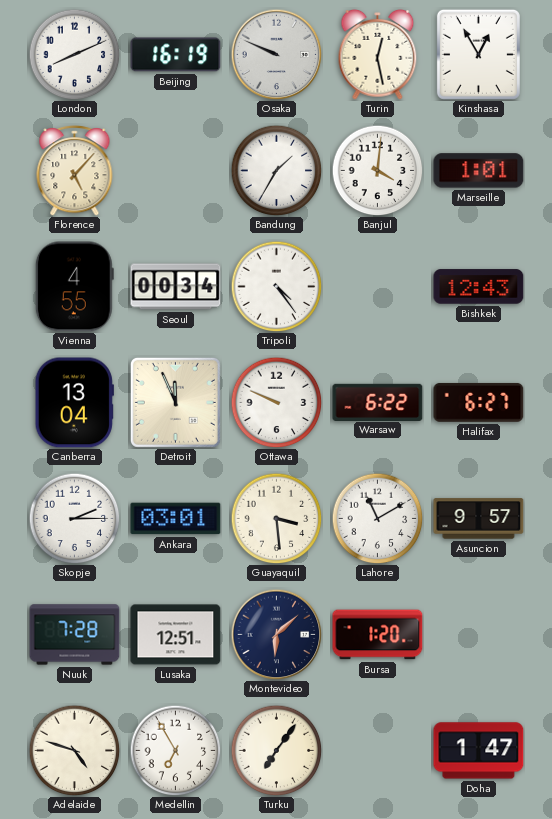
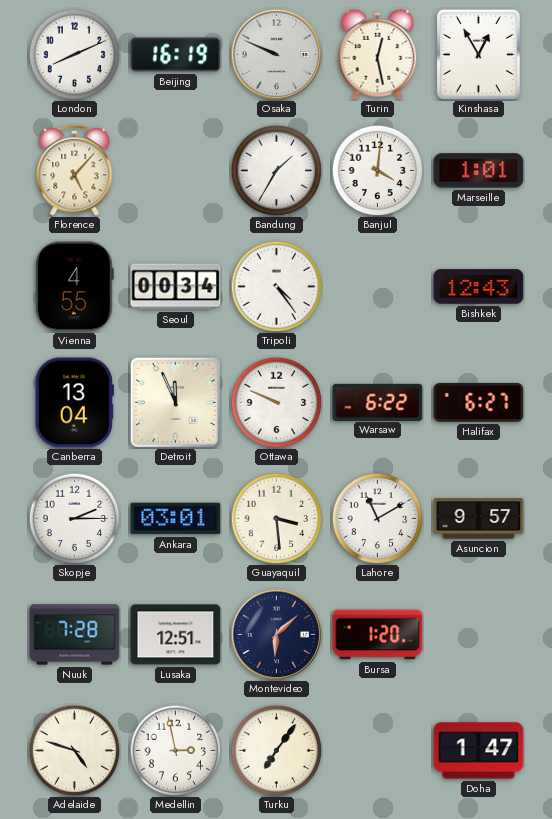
Medellin: 6:55 -> 2:58
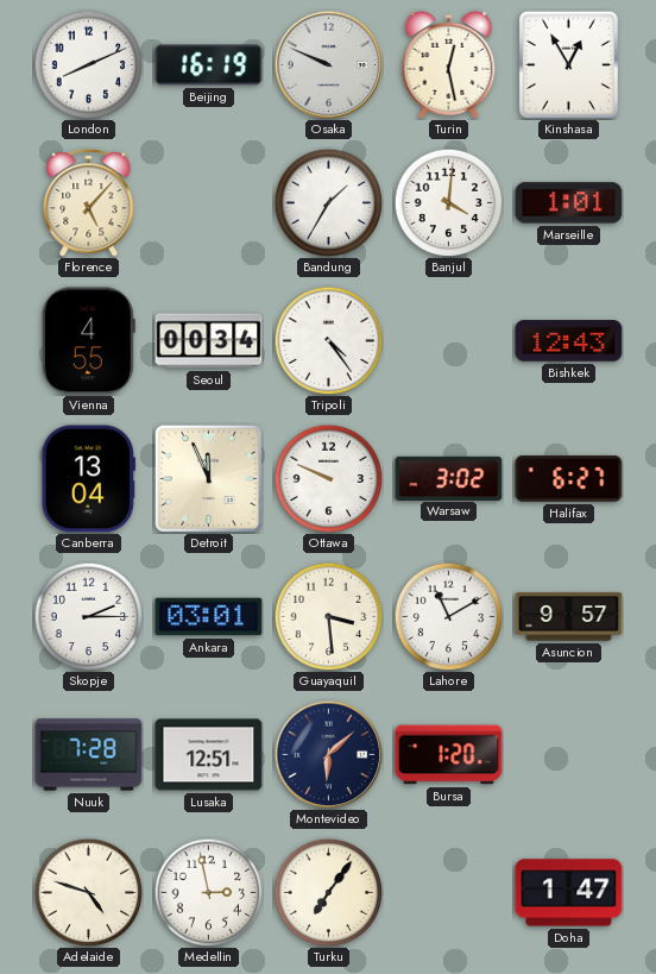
Warsaw: 6:22 -> 3:02
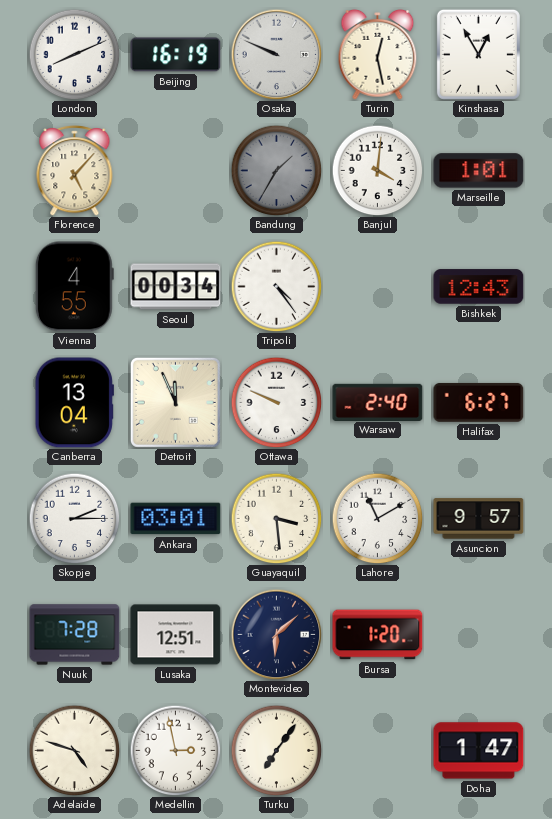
Bandung dial: white -> grey
Warsaw: 3:02 -> 2:40
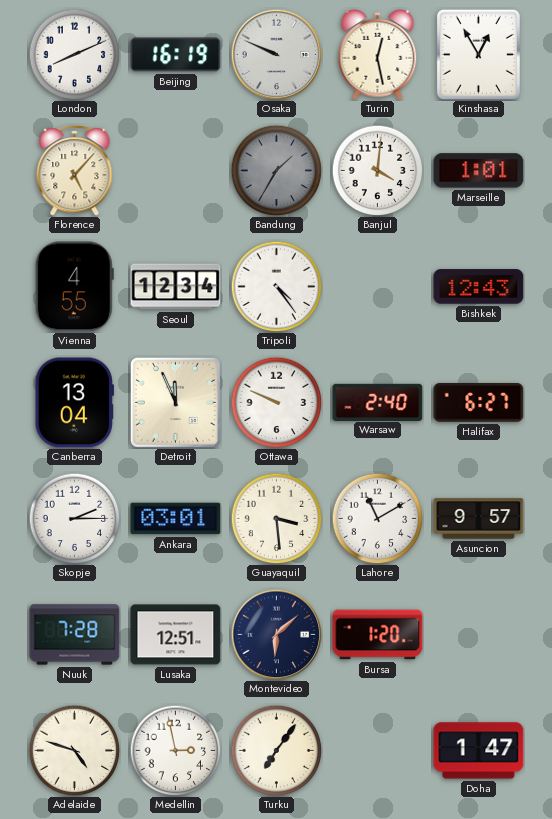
Seoul: 00:34 -> 12:34
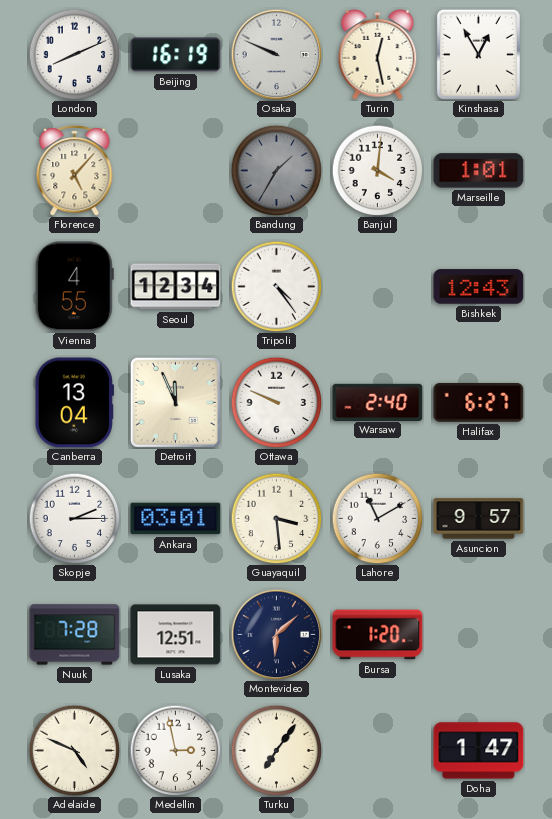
Adelaide: 4:48 -> 4:49
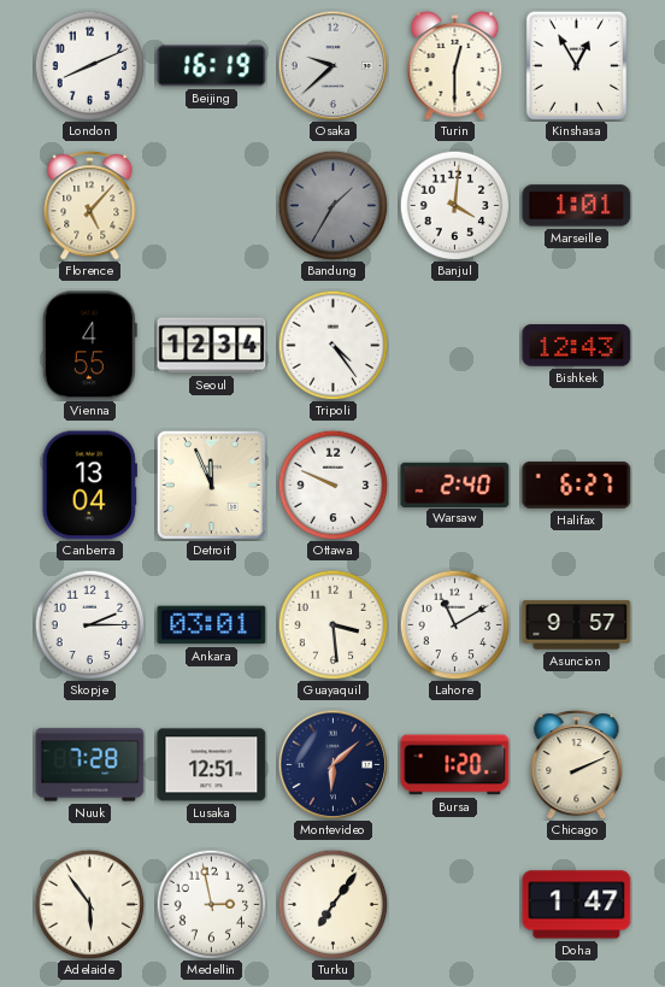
Osaka: 9:49 -> 9:38
Turin: 12:28 -> 12:30
Chicago: none -> 2:11
Adelaide: 4:49 -> 5:54
